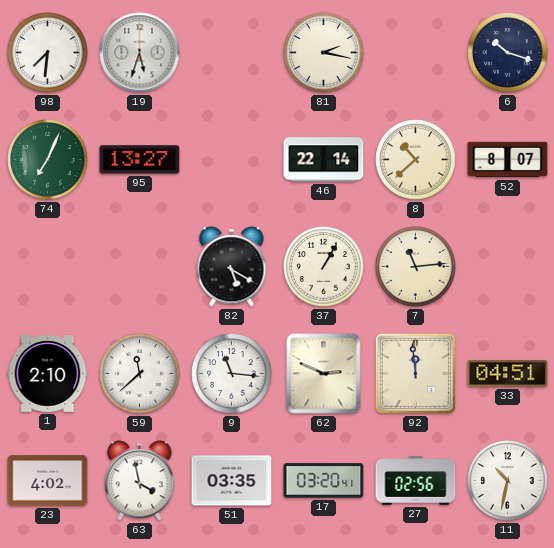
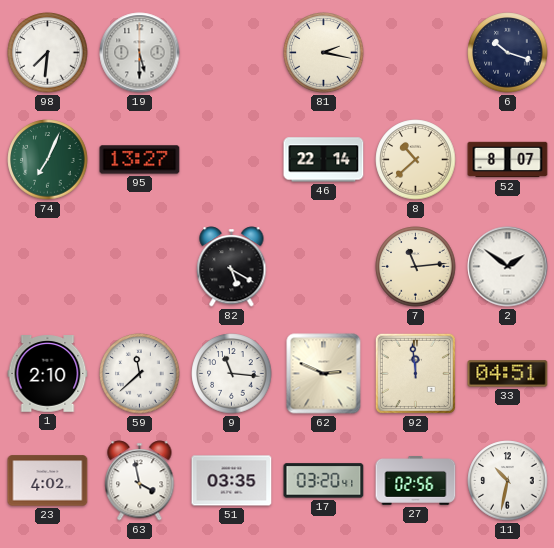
19: 5:33 -> 5:30
37: 1:05 -> none
2: none -> 1:51
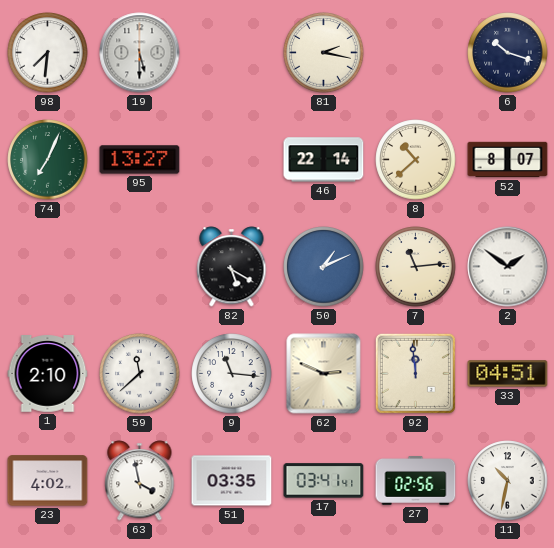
50: none -> 1:11
17: 03:20 -> 03:41
